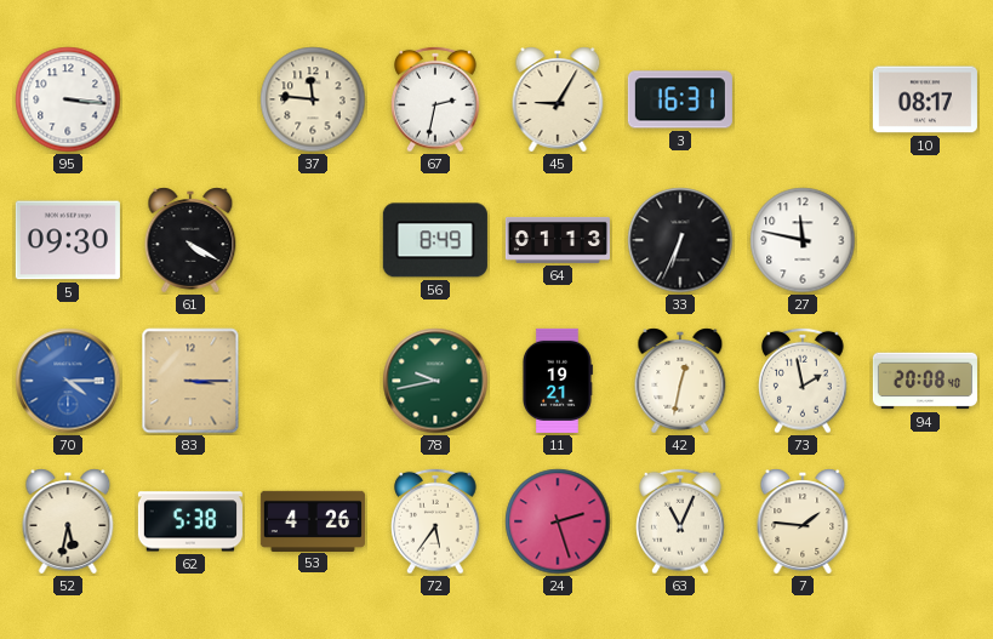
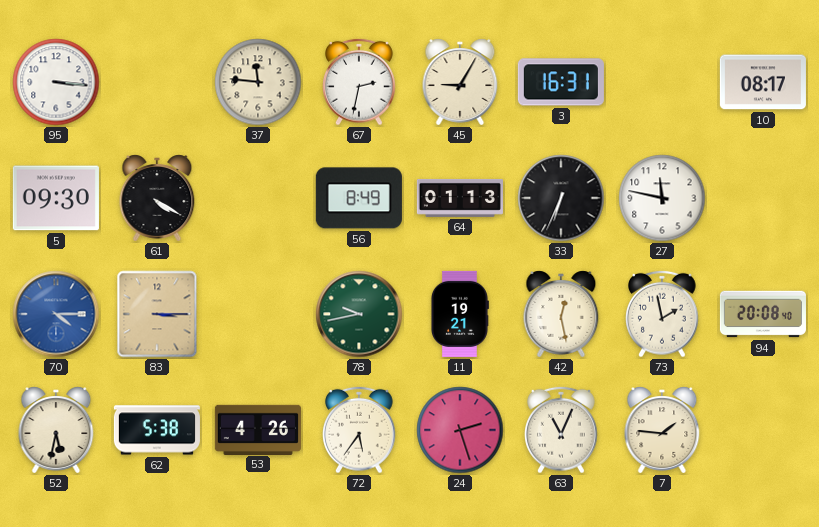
42: 12:32 -> 12:28
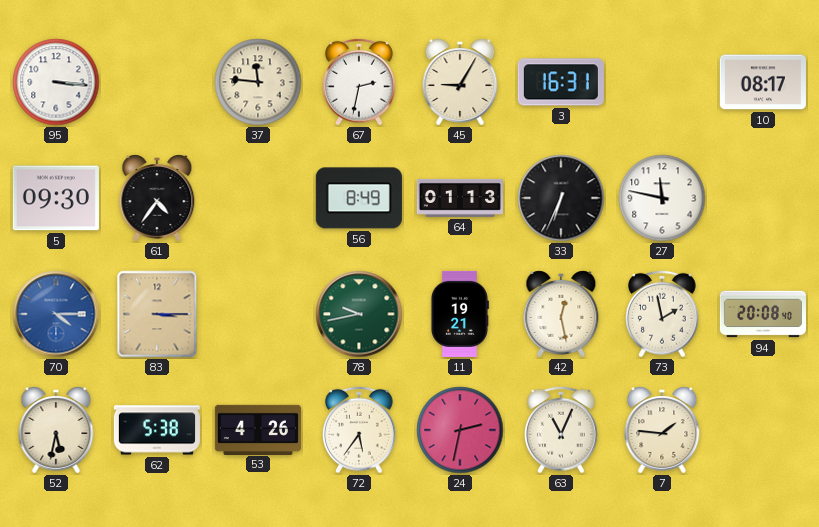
61: 4:20 -> 4:36
24: 2:27 -> 2:32
